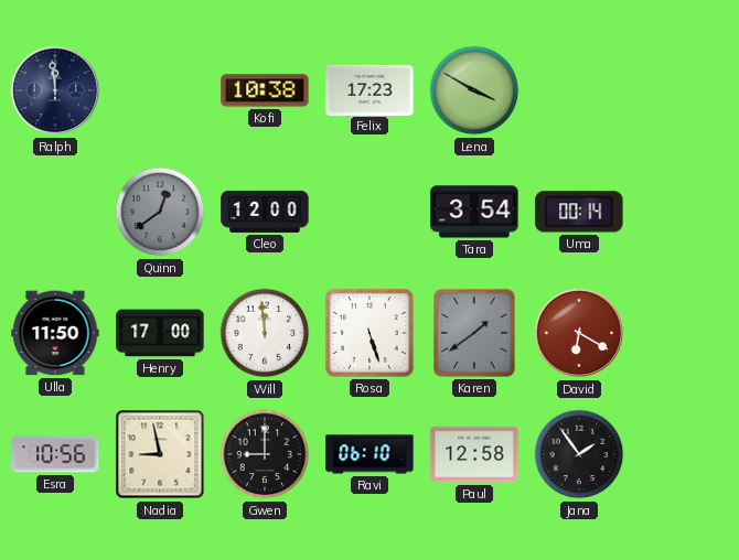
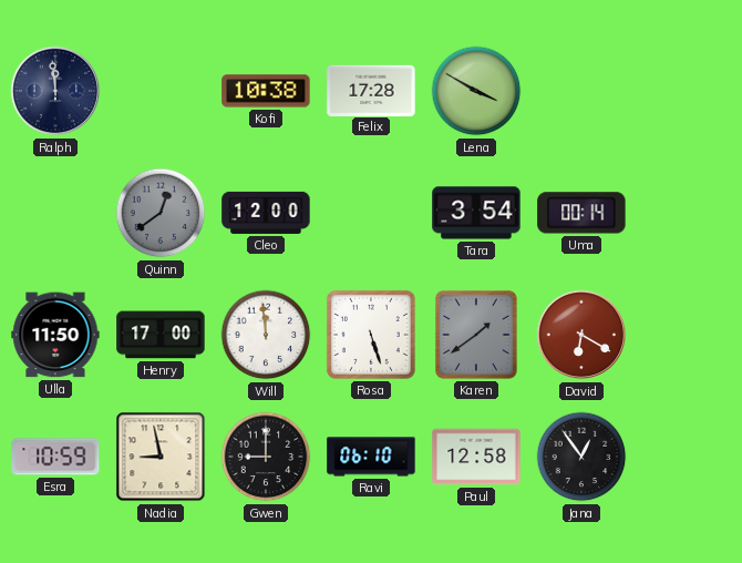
Felix: 17:23 -> 17:28
Esra: 10:56 -> 10:59
Jana: 1:54 -> 12:54
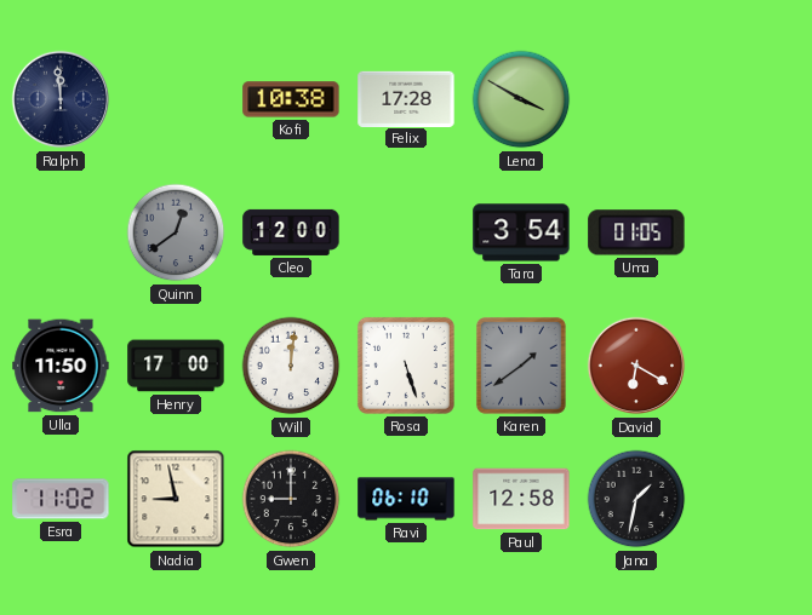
Uma: 00:14 -> 01:05
Will: 11:59 -> 12:01
Esra: 10:59 -> 11:02
Jana: 12:54 -> 1:32
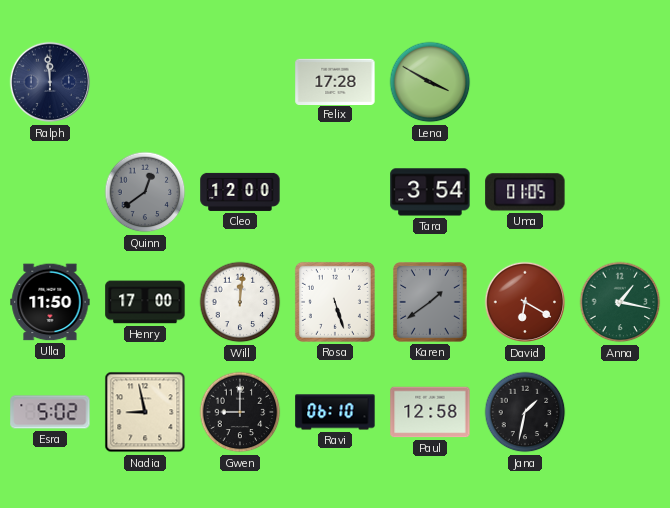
Kofi: 10:38 -> none
Anna: none -> 1:17
Esra: 11:02 -> 5:02
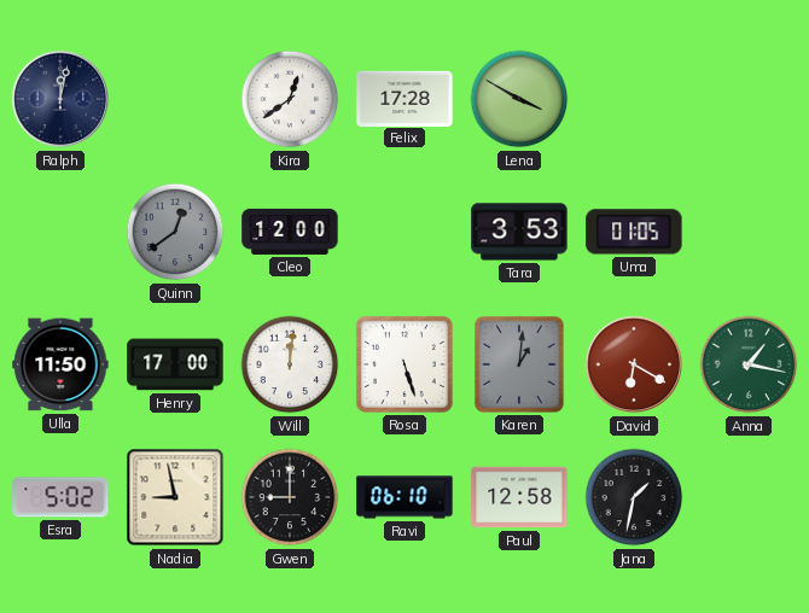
Ralph: 11:59 -> 12:02
Kira: none -> 12:39
Tara: 3:54 -> 3:53
Karen: 1:39 -> 1:01
